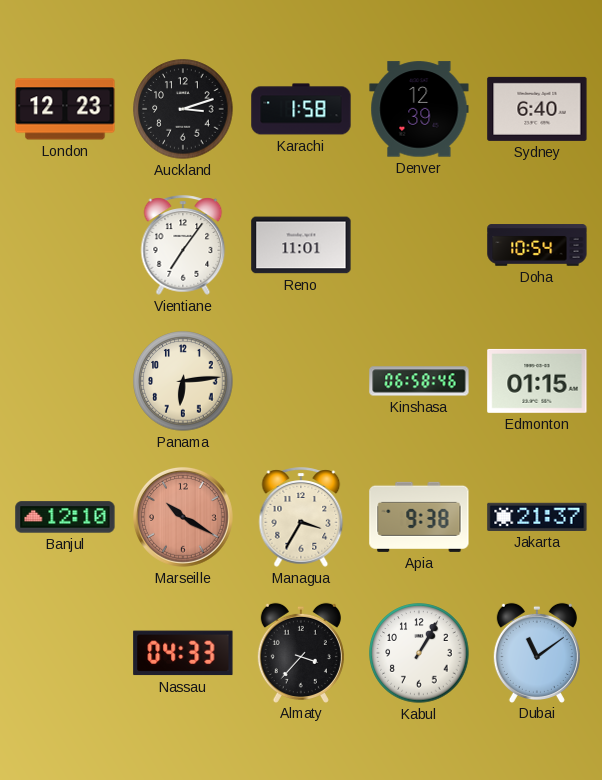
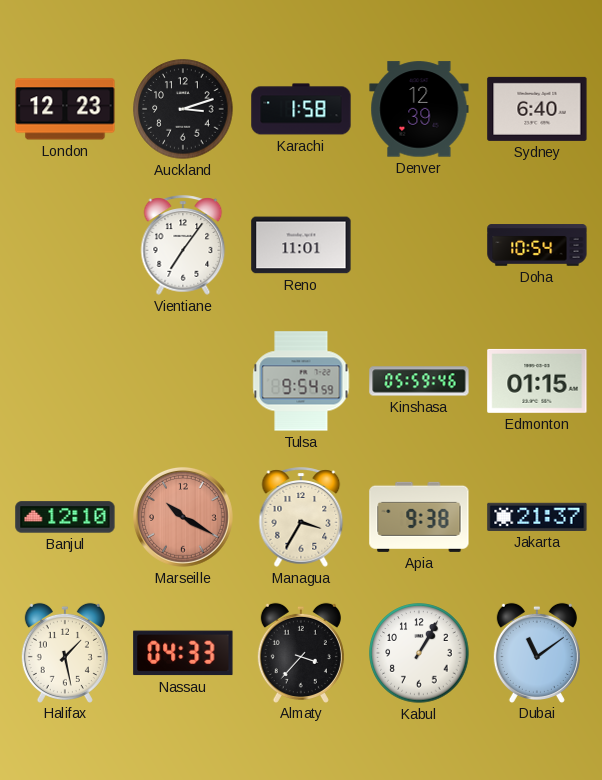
Panama: 6:14 -> none
Tulsa: none -> 9:54
Kinshasa: 06:58 -> 05:59
Halifax: none -> 1:28
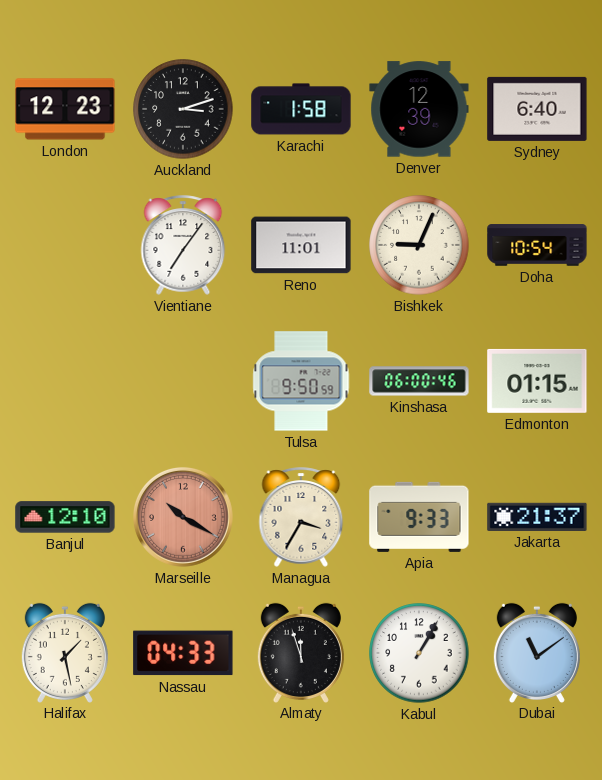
Bishkek: none -> 9:04
Tulsa: 9:54 -> 9:50
Kinshasa: 05:59 -> 06:00
Apia: 9:38 -> 9:33
Almaty: 3:37 -> 11:57
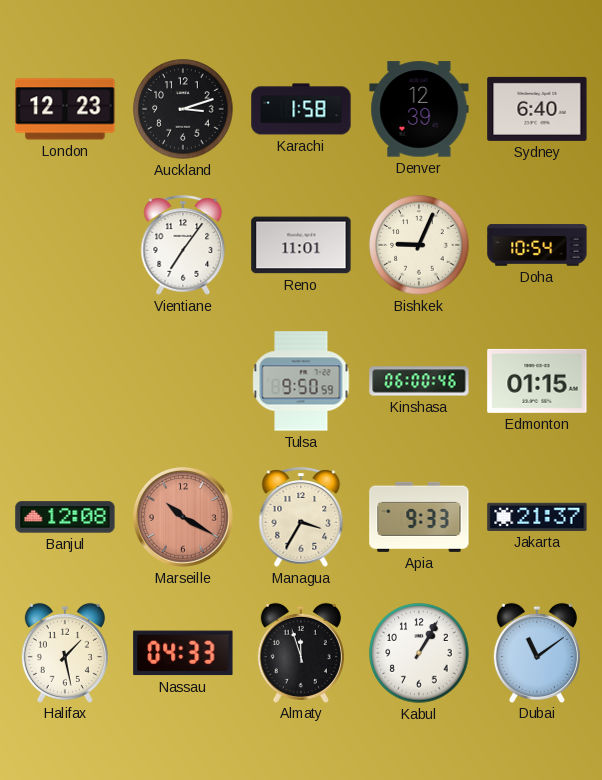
Banjul: 12:10 -> 12:08
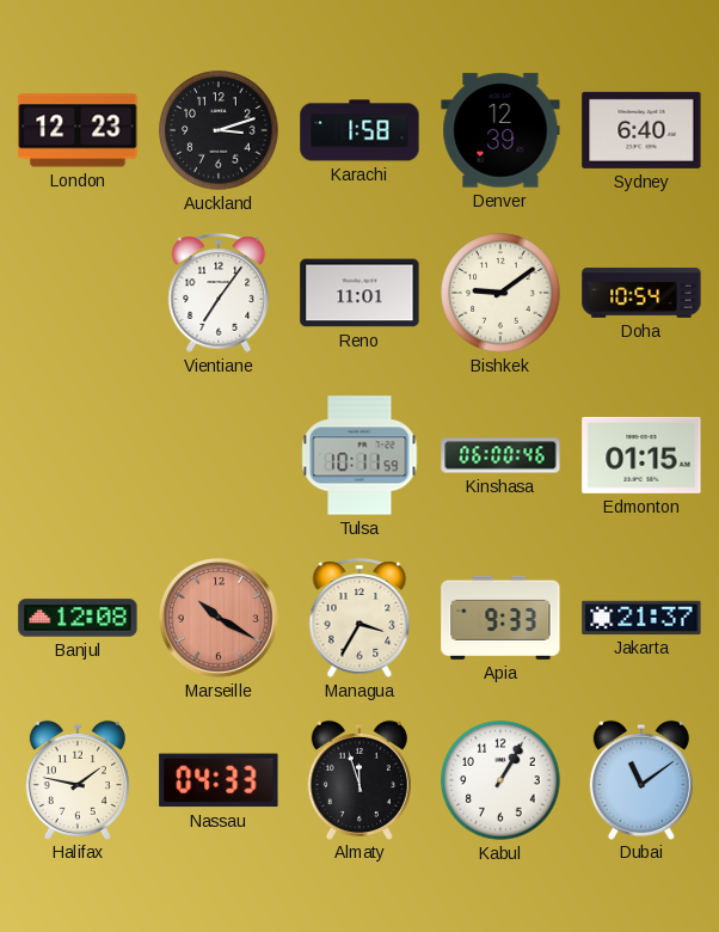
Bishkek: 9:04 -> 9:09
Tulsa: 9:50 -> 10:11
Halifax: 1:28 -> 1:47
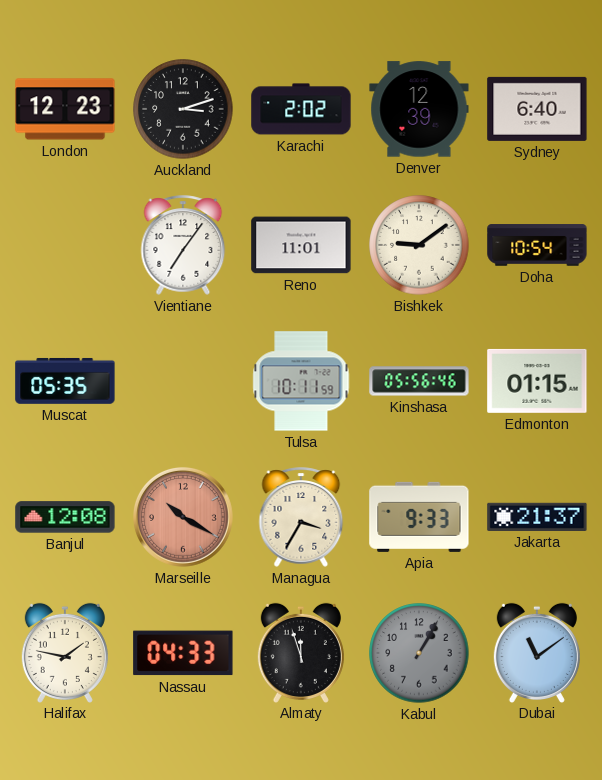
Karachi: 1:58 -> 2:02
Muscat: none -> 05:35
Kinshasa: 06:00 -> 05:56
Kabul dial: white -> grey
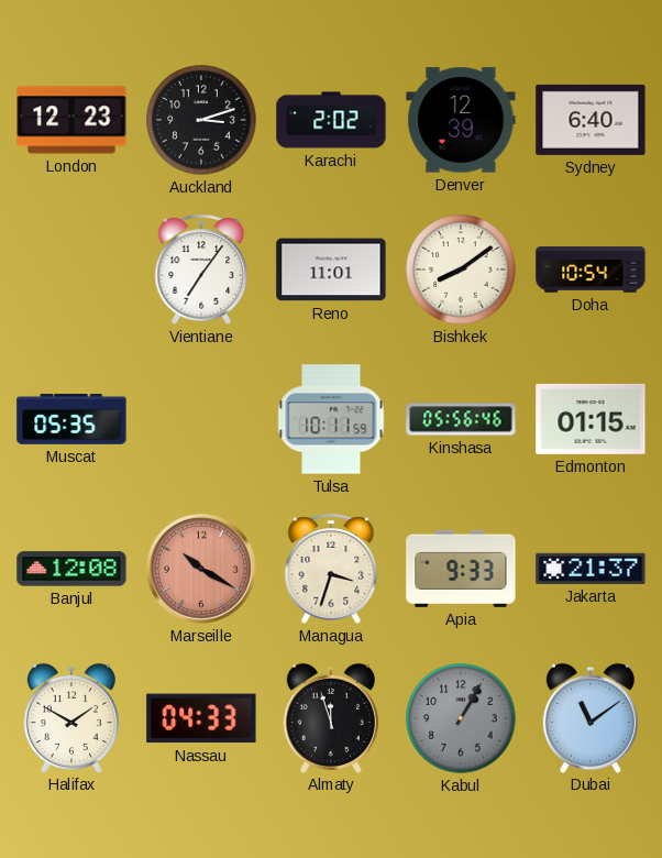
Bishkek: 9:09 -> 8:09
Managua: 3:35 -> 3:33
Halifax: 1:47 -> 1:50
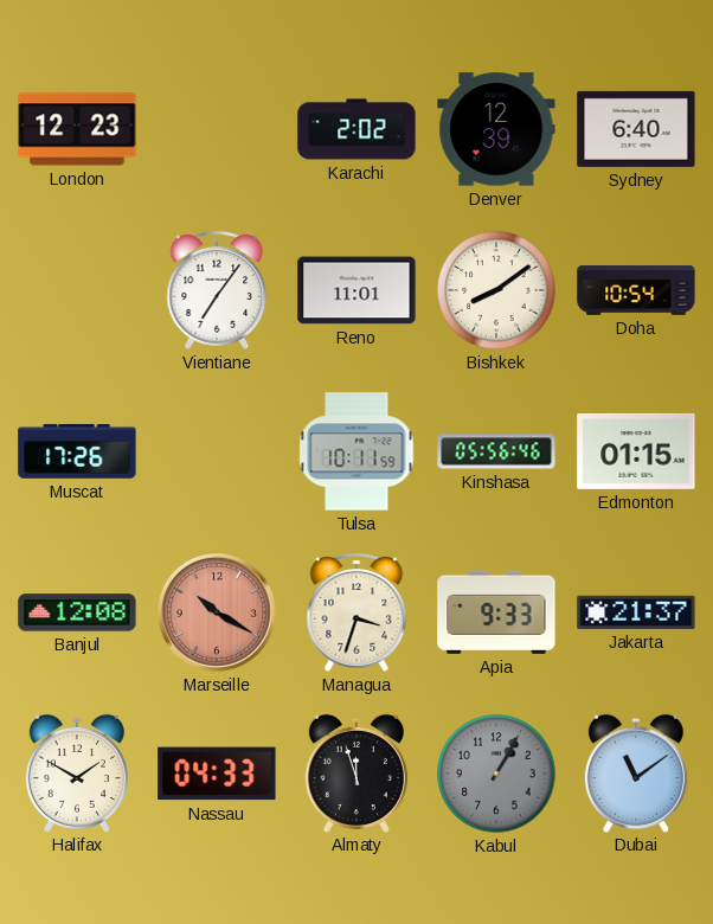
Auckland: 3:12 -> none
Muscat: 05:35 -> 17:26
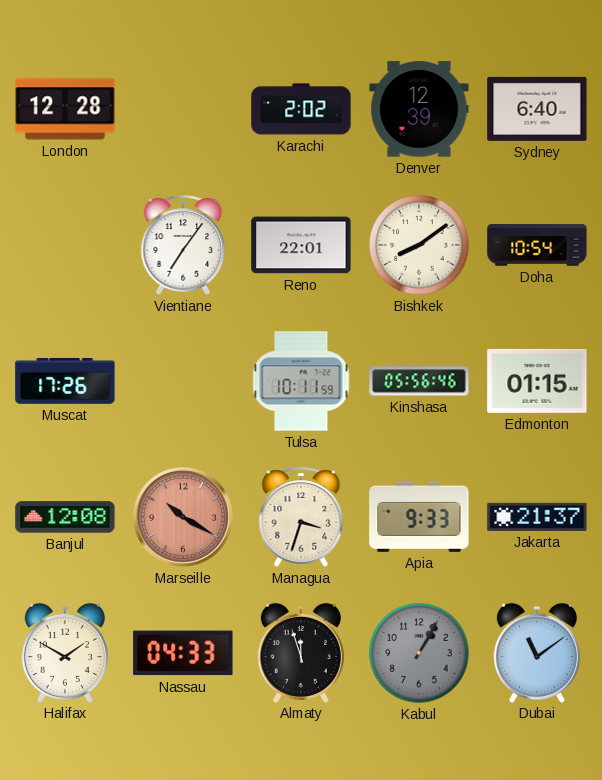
London: 12:23 -> 12:28
Reno: 11:01 -> 22:01
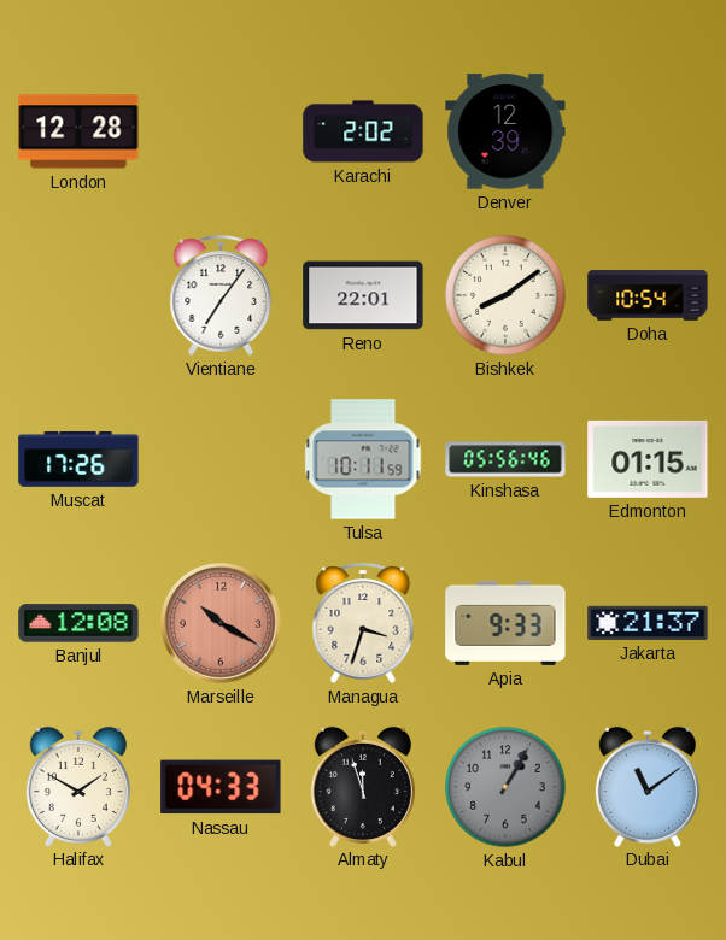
Sydney: 6:40 -> none
